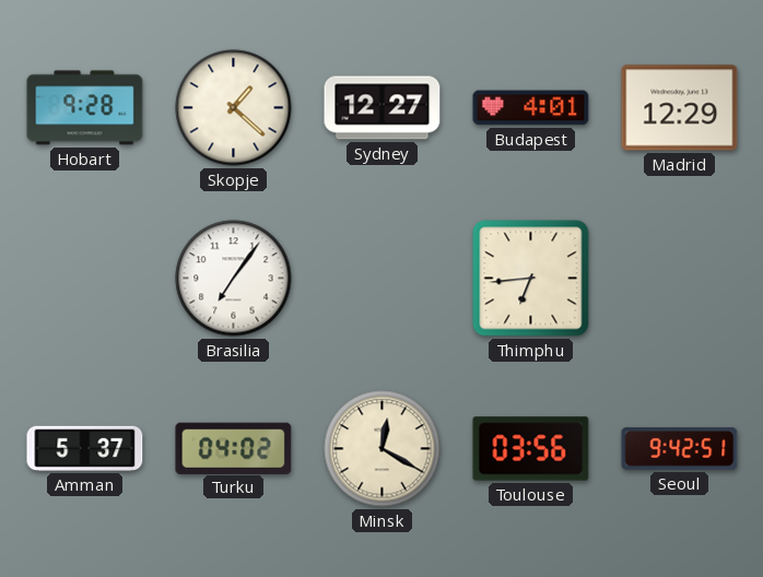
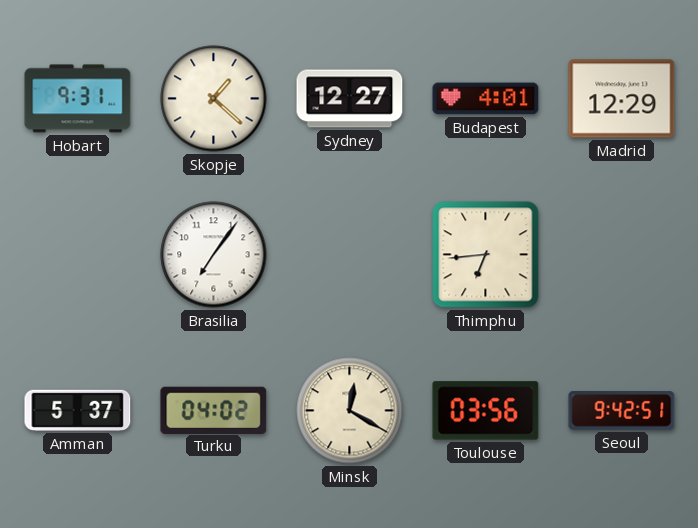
Hobart: 9:28 -> 9:31
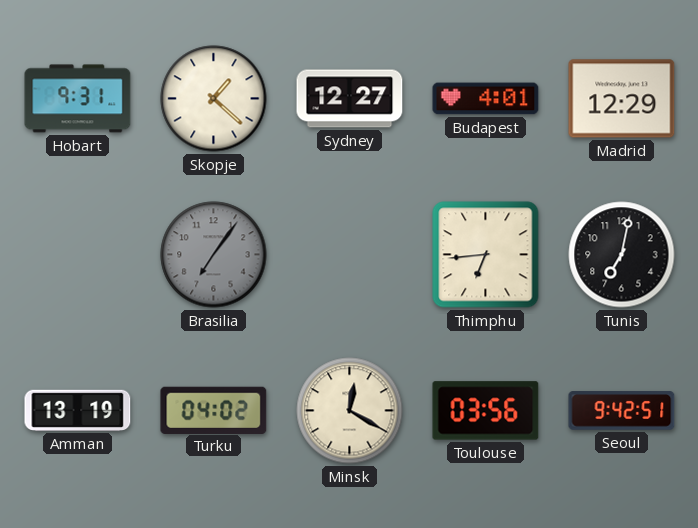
Brasilia dial: white -> grey
Tunis: none -> 7:02
Amman: 5:37 -> 13:19
